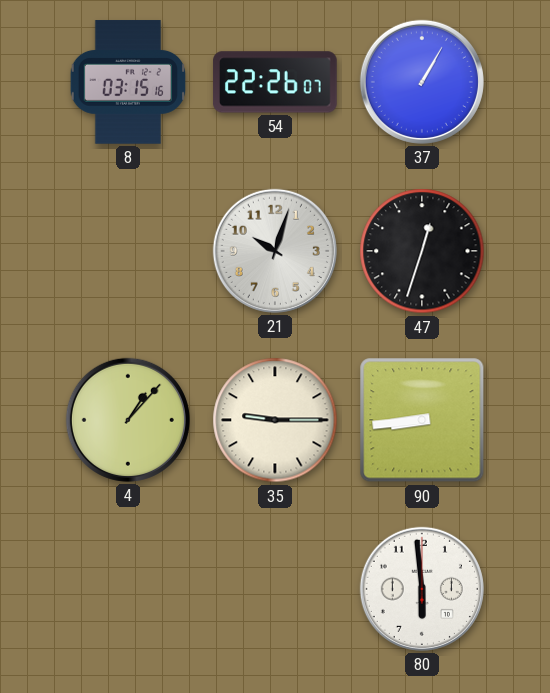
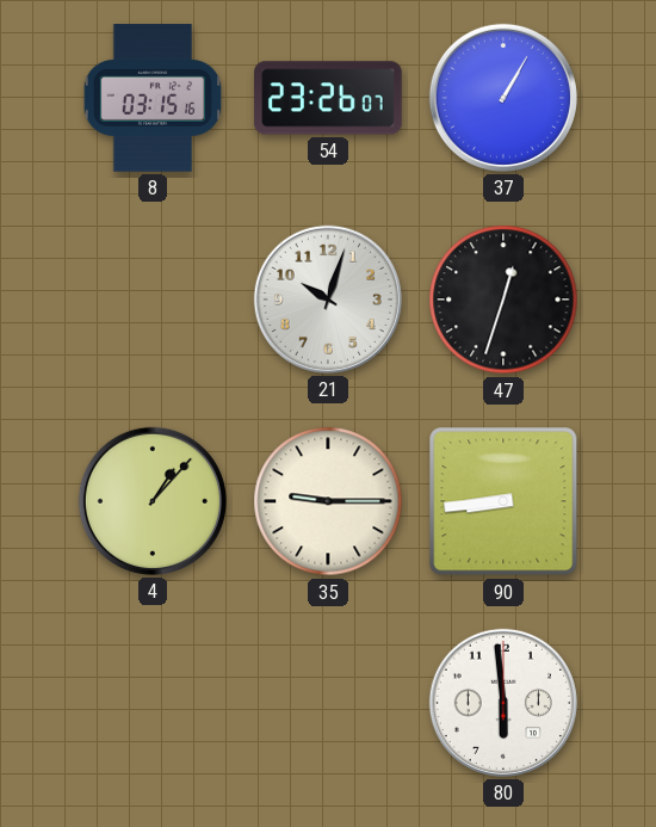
54: 22:26 -> 23:26
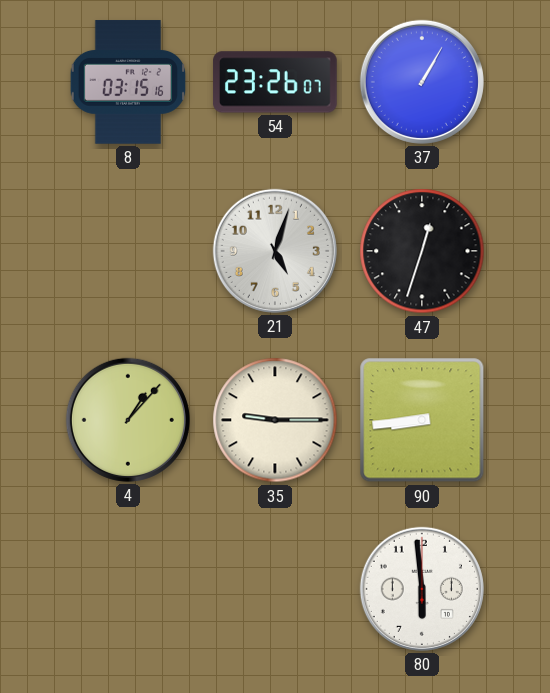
21: 10:03 -> 5:03
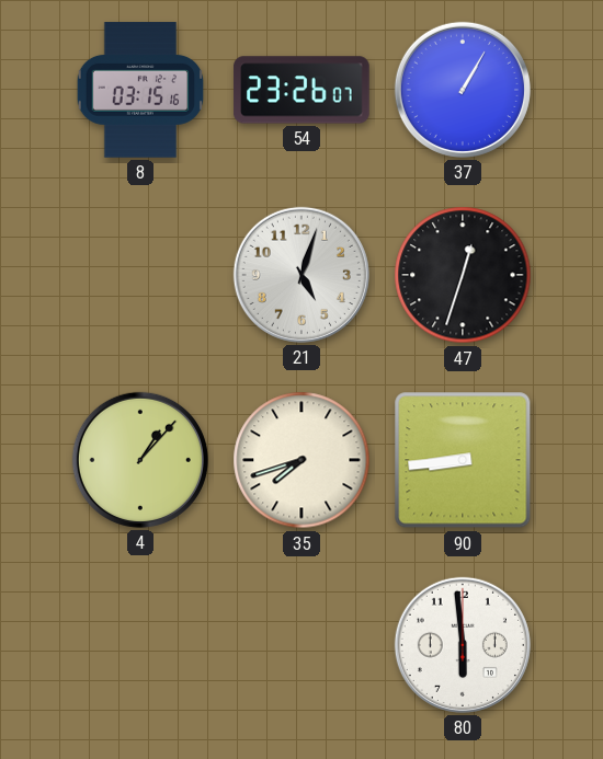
35: 9:15 -> 7:42
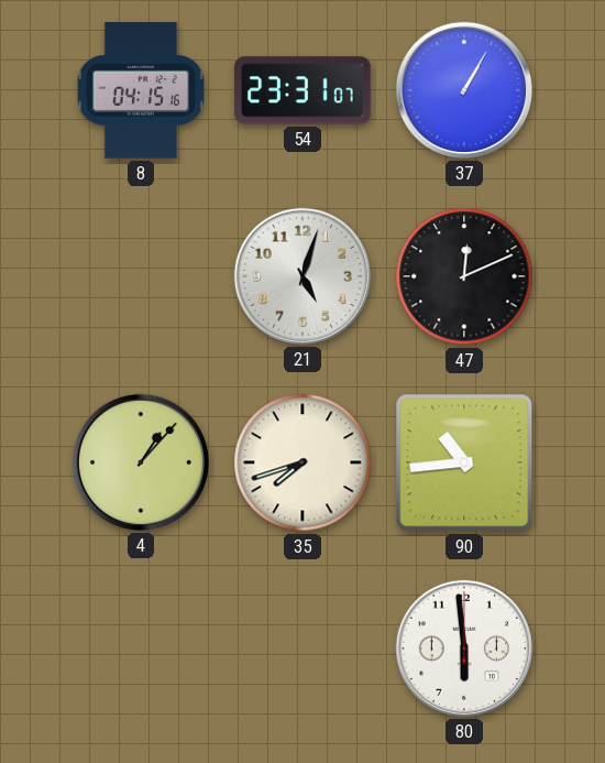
8: 03:15 -> 04:15
54: 23:26 -> 23:31
47: 12:33 -> 12:11
90: 8:44 -> 10:44
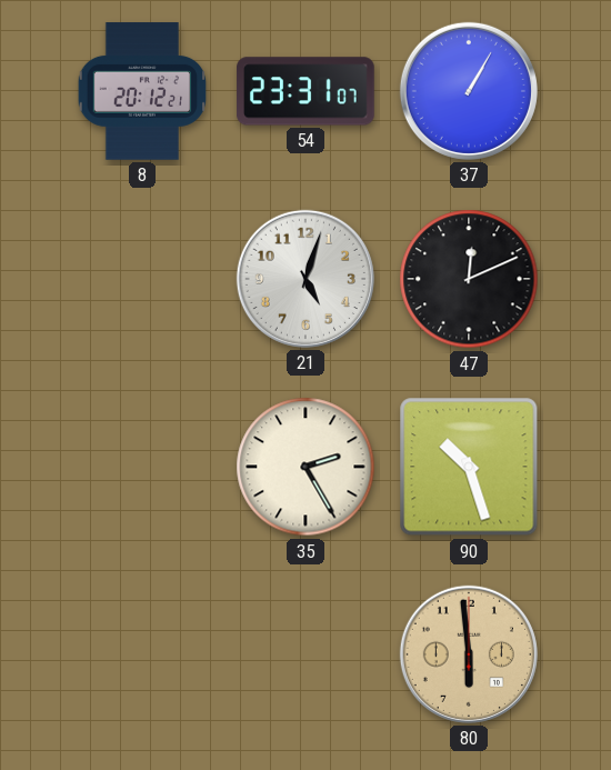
8: 04:15 -> 20:12
4: 1:07 -> none
35: 7:42 -> 2:25
90: 10:44 -> 10:27
80 dial: white -> champagne
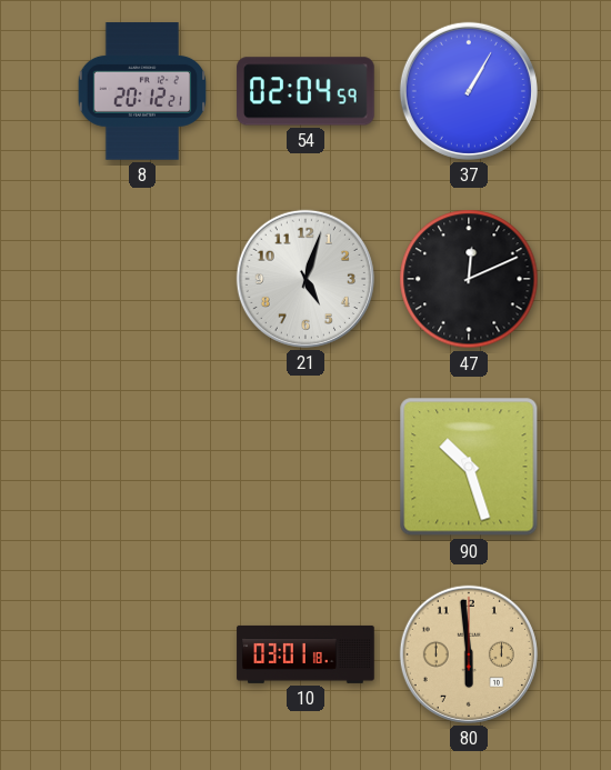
54: 23:31 -> 02:04
35: 2:25 -> none
10: none -> 03:01
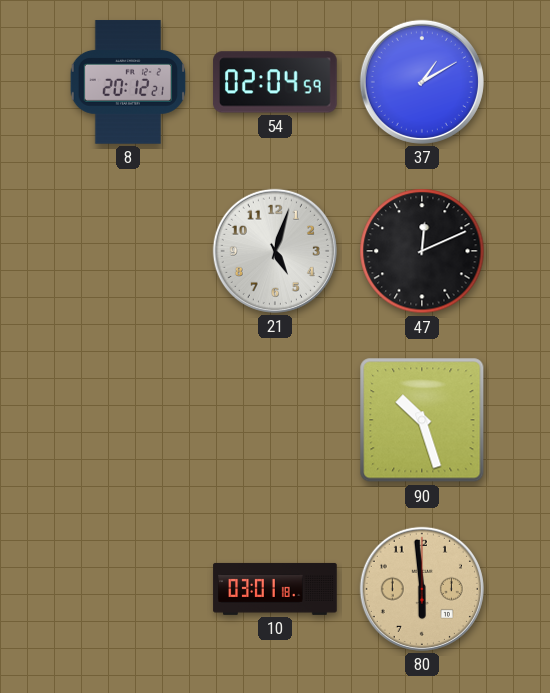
37: 1:05 -> 1:10
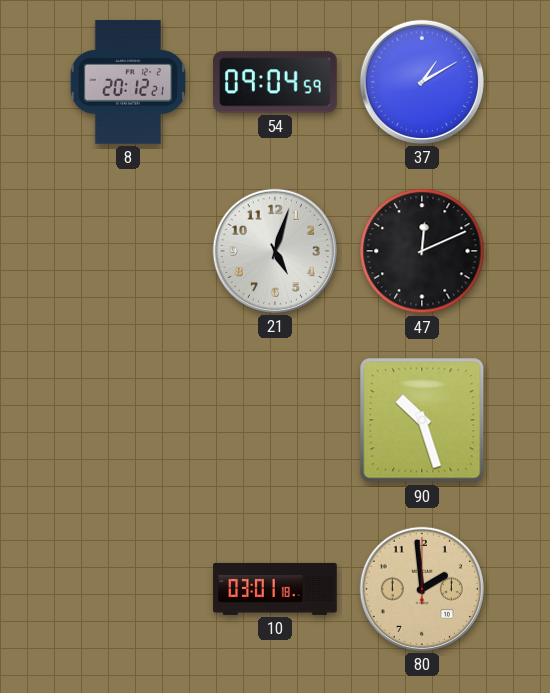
54: 02:04 -> 09:04
80: 5:59 -> 1:59
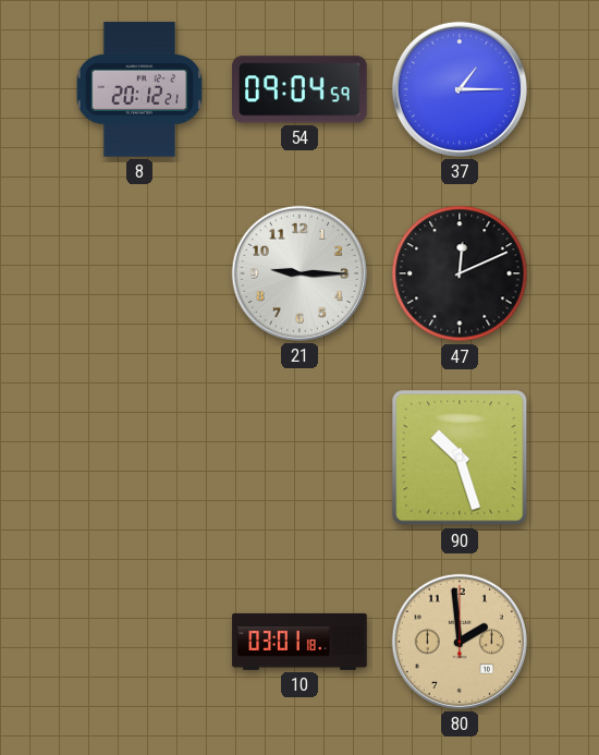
37: 1:10 -> 1:15
21: 5:03 -> 9:15
